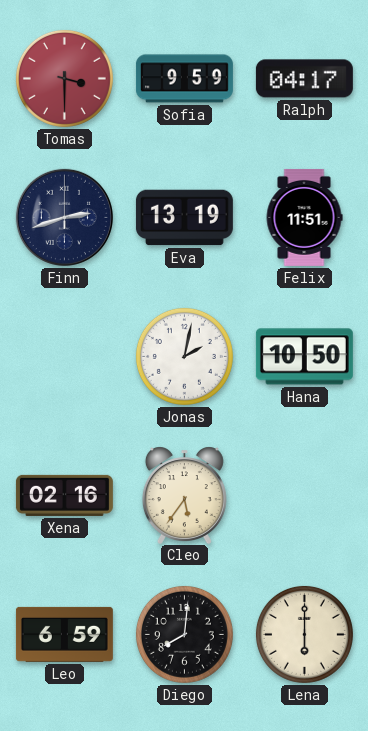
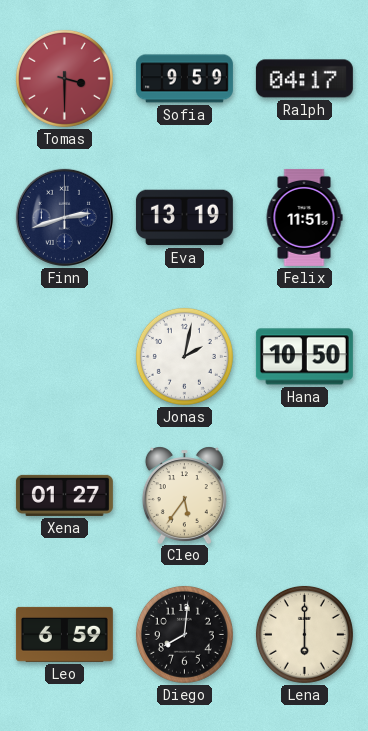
Xena: 02:16 -> 01:27
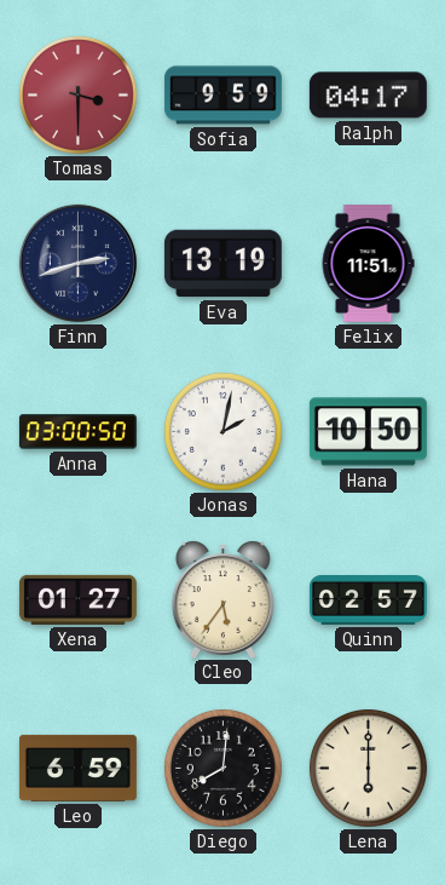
Anna: none -> 03:00
Quinn: none -> 02:57
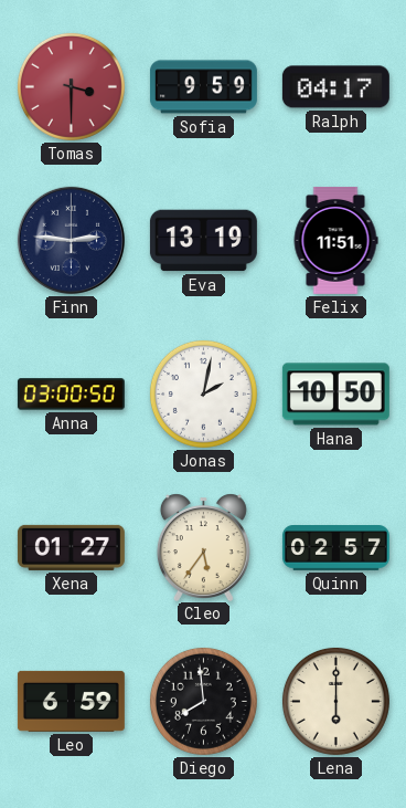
Finn: 2:42 -> 2:46
Diego: 8:01 -> 7:59
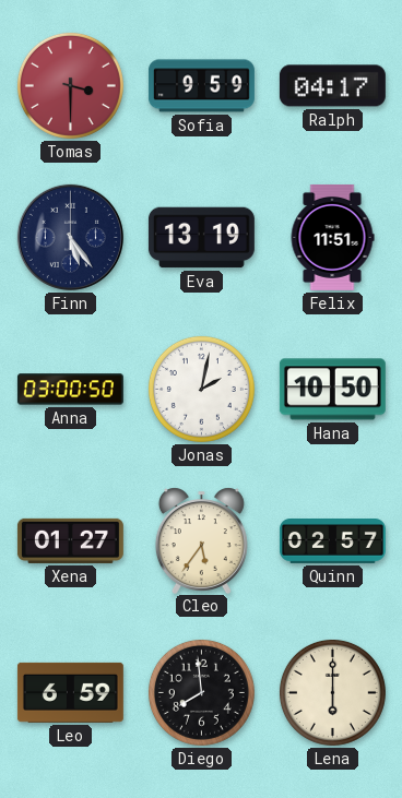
Finn: 2:46 -> 5:24
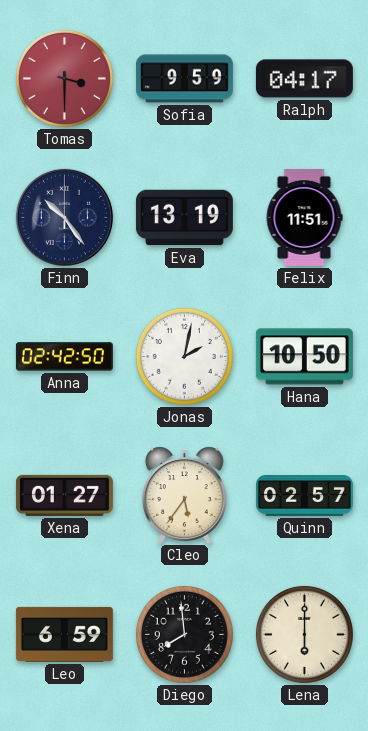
Finn: 5:24 -> 10:24
Anna: 03:00 -> 02:42
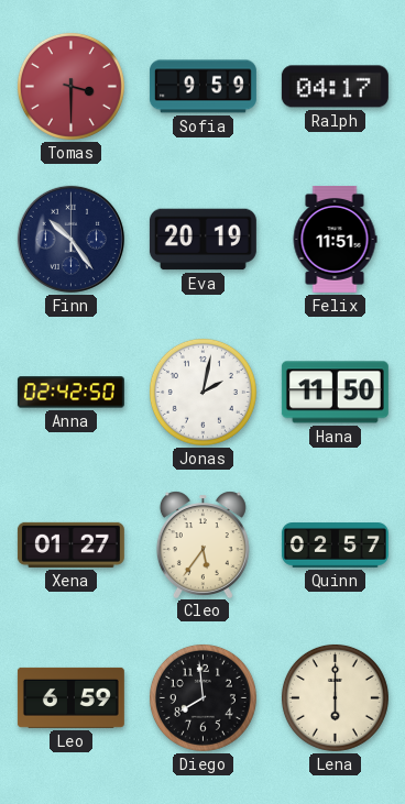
Eva: 13:19 -> 20:19
Hana: 10:50 -> 11:50
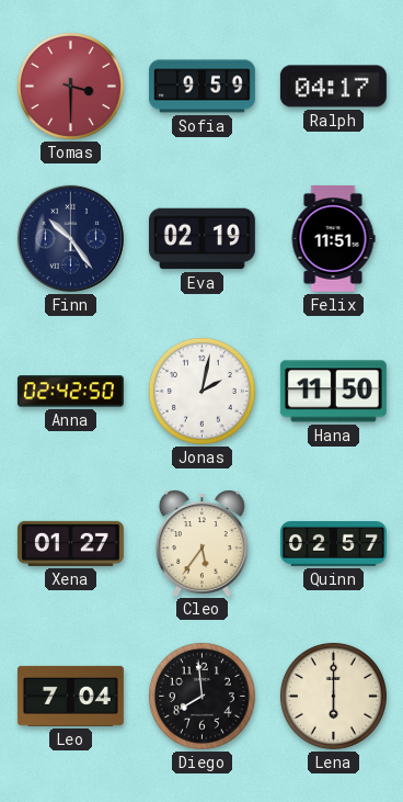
Eva: 20:19 -> 02:19
Leo: 6:59 -> 7:04
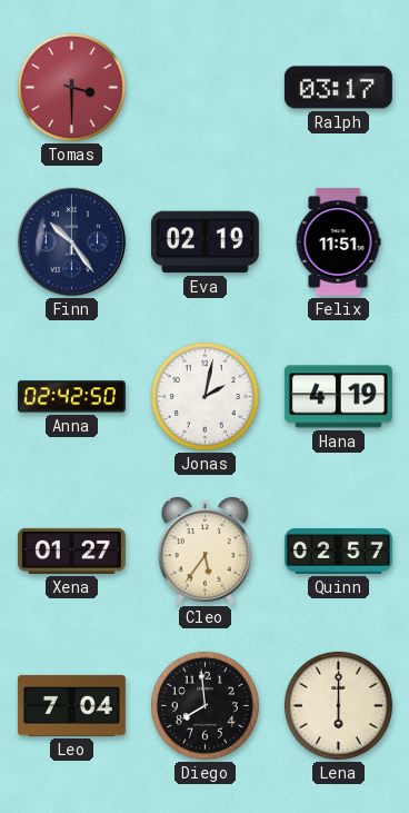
Sofia: 9:59 -> none
Ralph: 04:17 -> 03:17
Hana: 11:50 -> 4:19
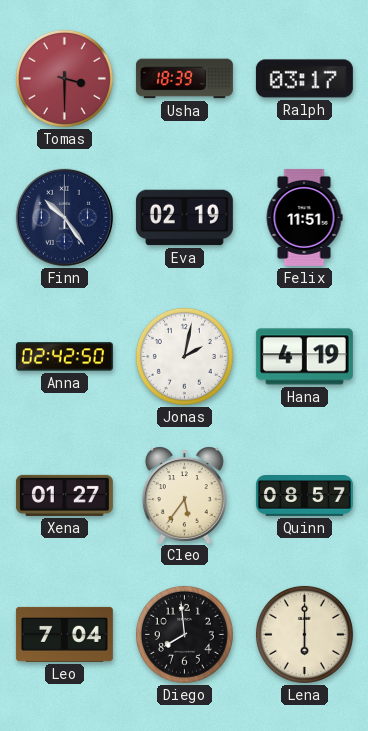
Usha: none -> 18:39
Quinn: 02:57 -> 08:57
